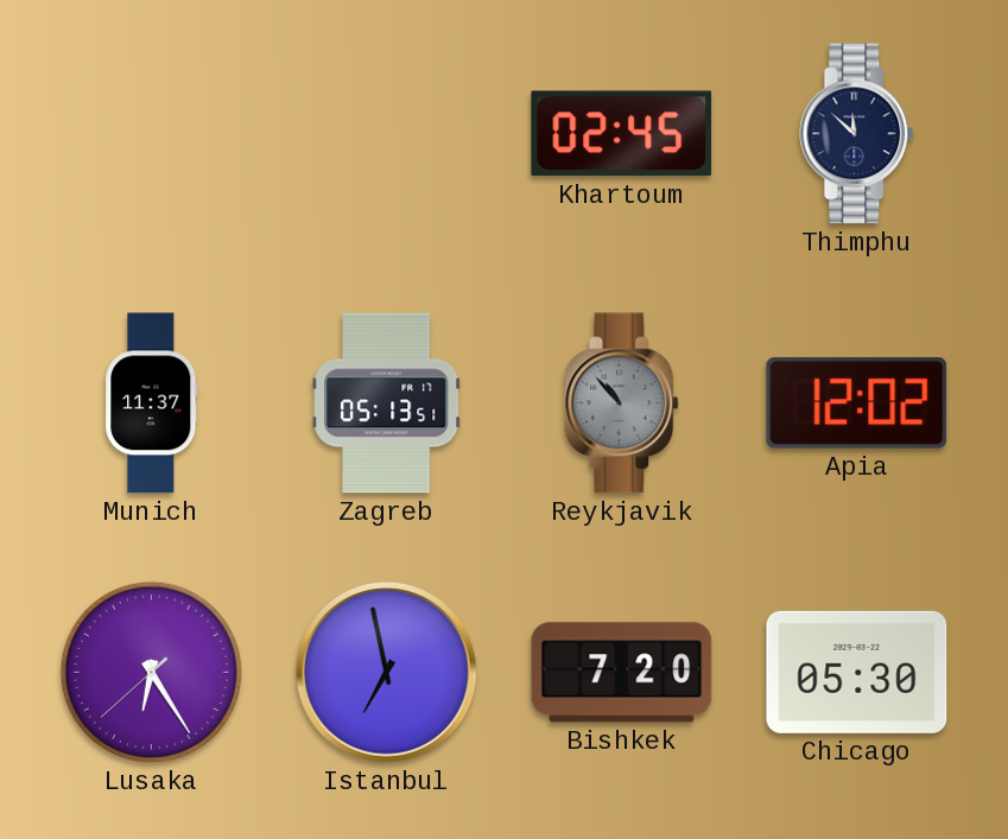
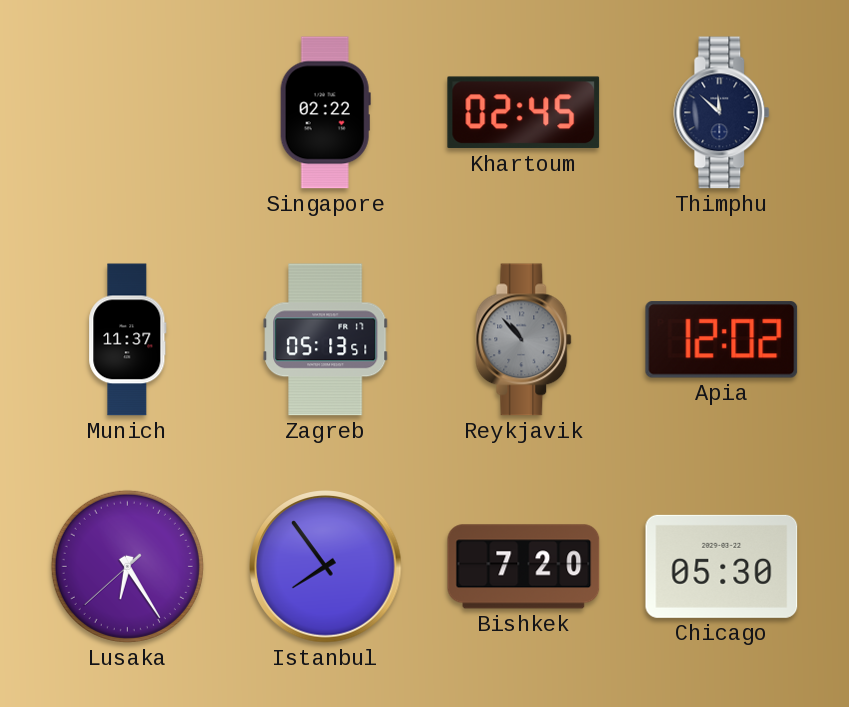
Singapore: none -> 02:22
Istanbul: 6:58 -> 7:54
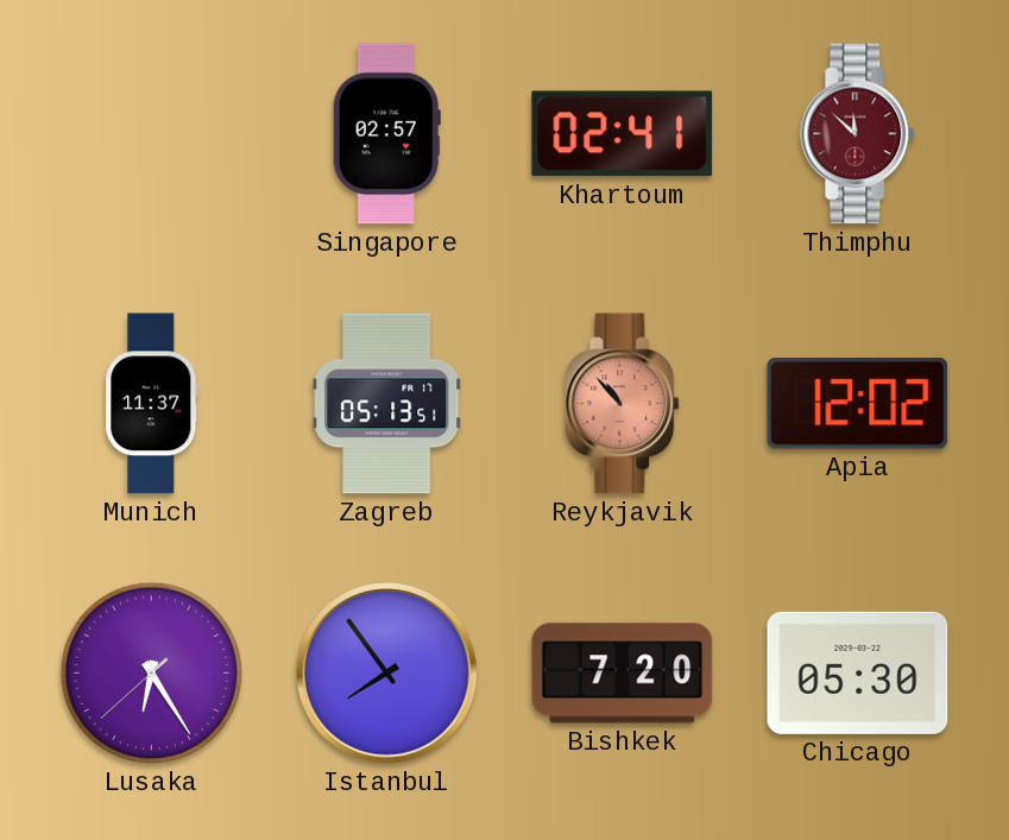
Singapore: 02:22 -> 02:57
Khartoum: 02:45 -> 02:41
Thimphu dial: navy -> burgundy
Reykjavik dial: grey -> salmon
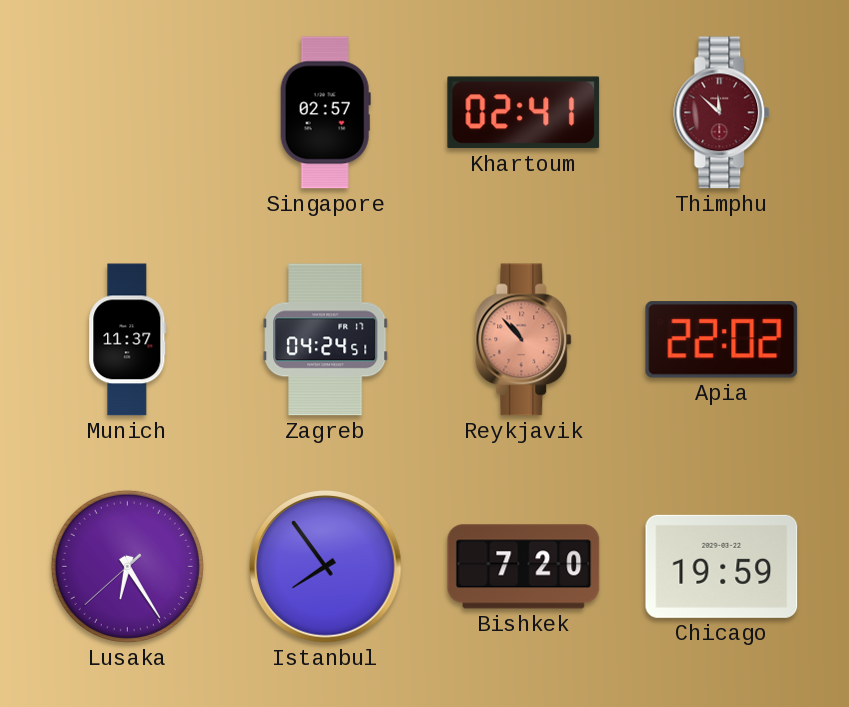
Zagreb: 05:13 -> 04:24
Apia: 12:02 -> 22:02
Chicago: 05:30 -> 19:59
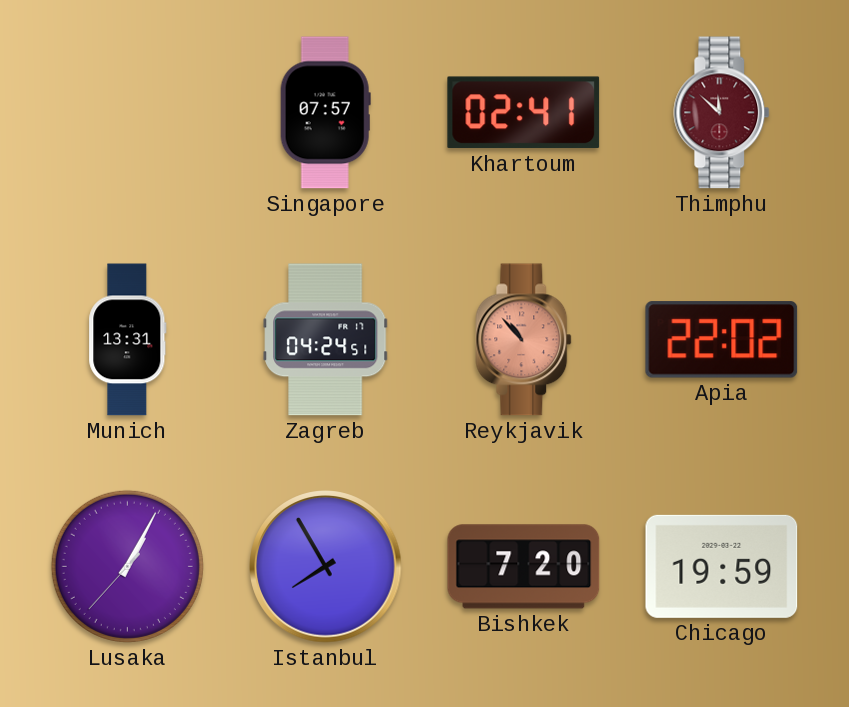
Singapore: 02:57 -> 07:57
Munich: 11:37 -> 13:31
Lusaka: 6:24 -> 1:04
Istanbul: 7:54 -> 7:55
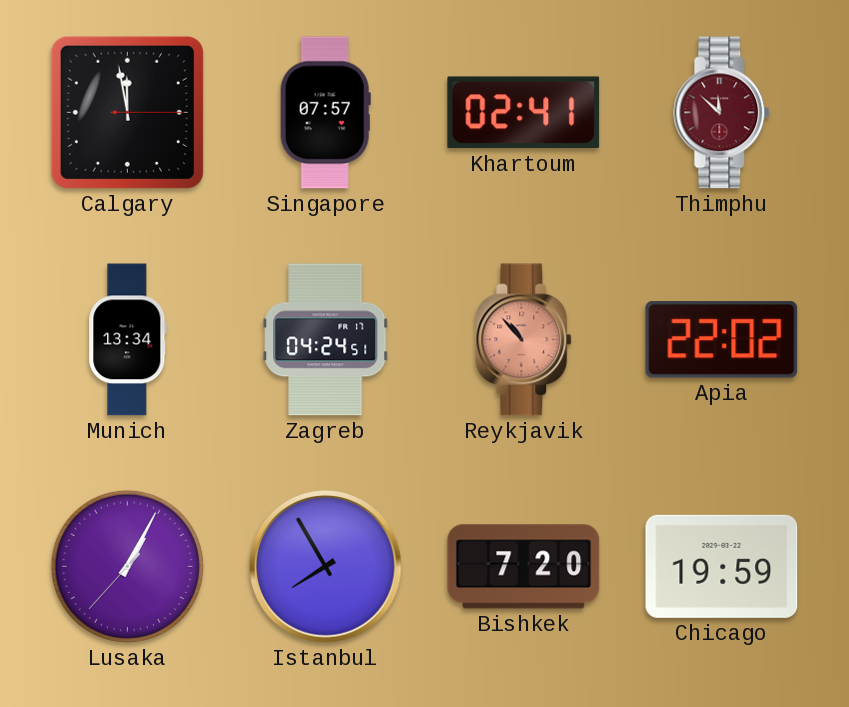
Calgary: none -> 11:58
Munich: 13:31 -> 13:34
